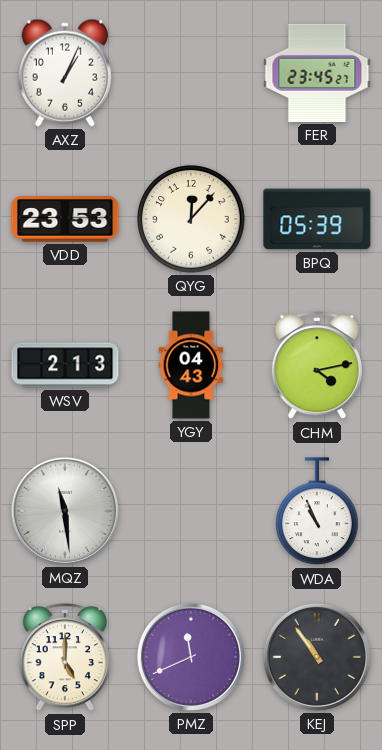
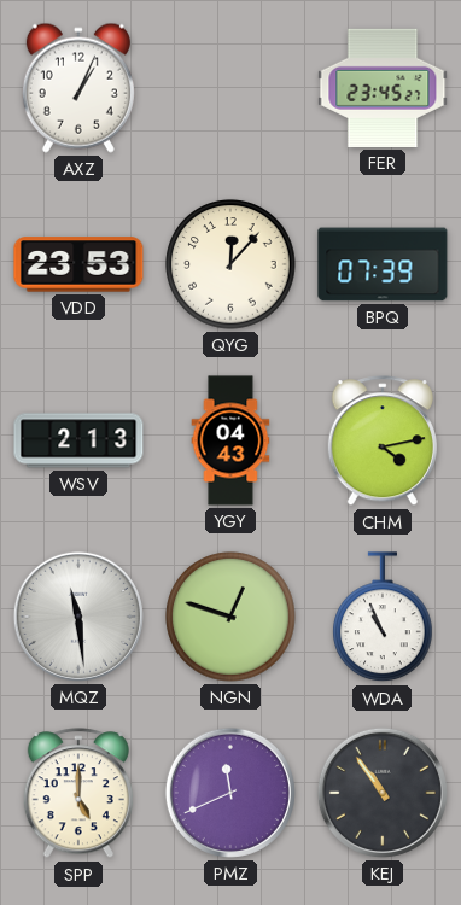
BPQ: 05:39 -> 07:39
NGN: none -> 12:48
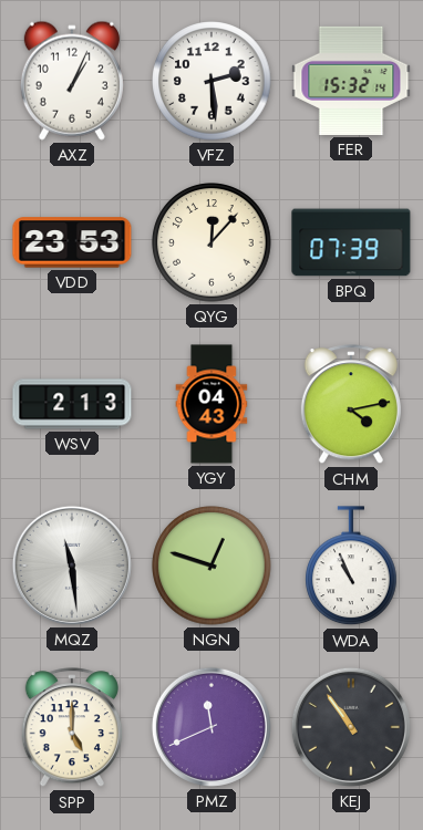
VFZ: none -> 2:29
FER: 23:45 -> 15:32
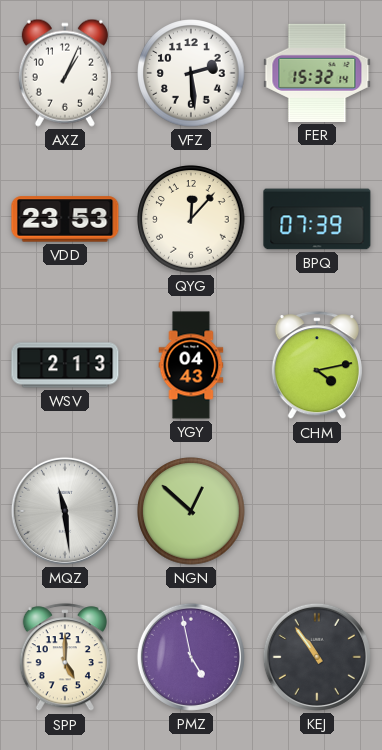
NGN: 12:48 -> 12:52
WDA: 10:56 -> none
PMZ: 11:41 -> 4:58
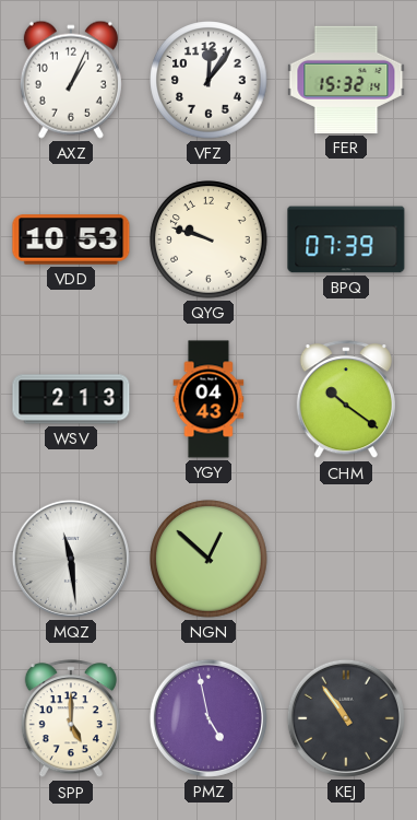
VFZ: 2:29 -> 12:06
VDD: 23:53 -> 10:53
QYG: 12:07 -> 9:48
CHM: 4:13 -> 10:21
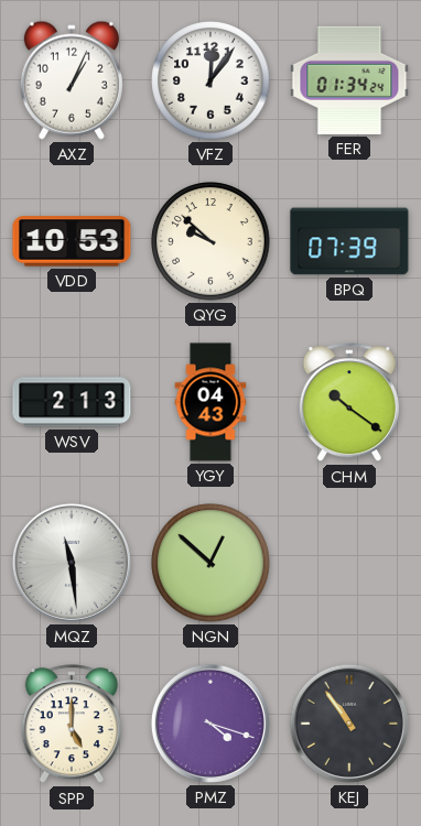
FER: 15:32 -> 01:34
QYG: 9:48 -> 9:52
PMZ: 4:58 -> 4:18
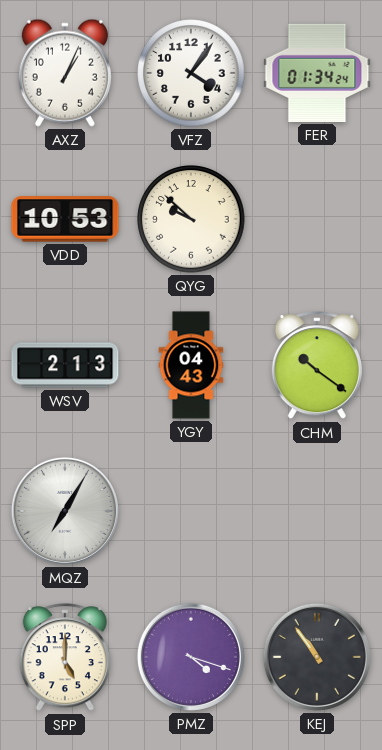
VFZ: 12:06 -> 4:06
BPQ: 07:39 -> none
MQZ: 11:29 -> 7:05
NGN: 12:52 -> none
